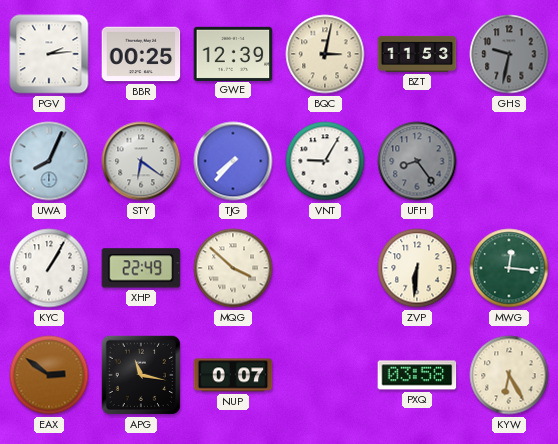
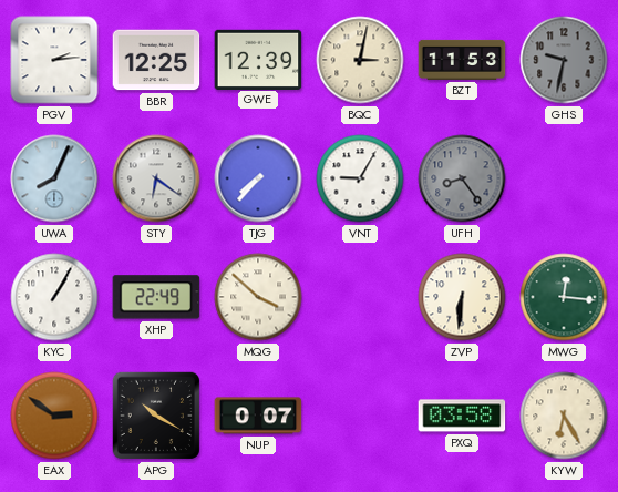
BBR: 00:25 -> 12:25
APG: 11:17 -> 10:20
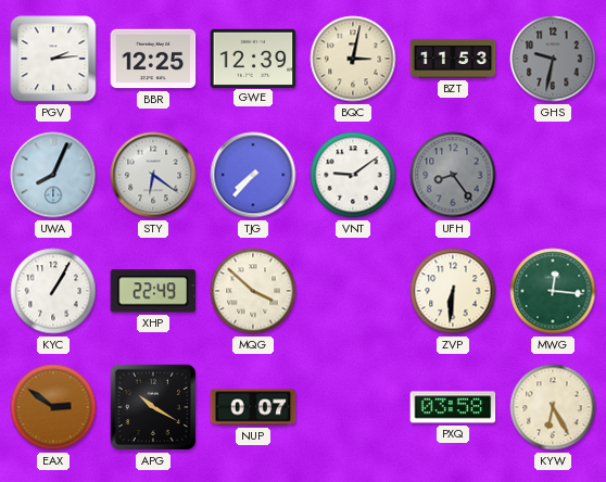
VNT: 9:05 -> 9:09
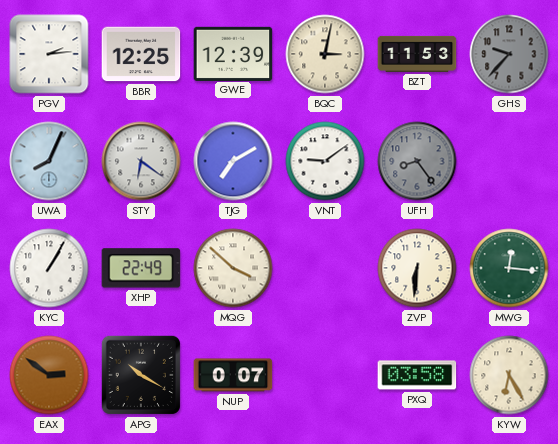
GHS: 9:32 -> 9:37
TJG: 7:37 -> 7:10
